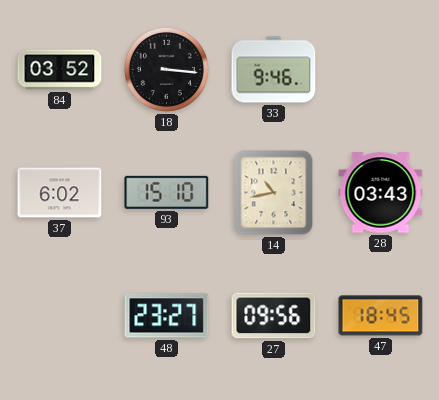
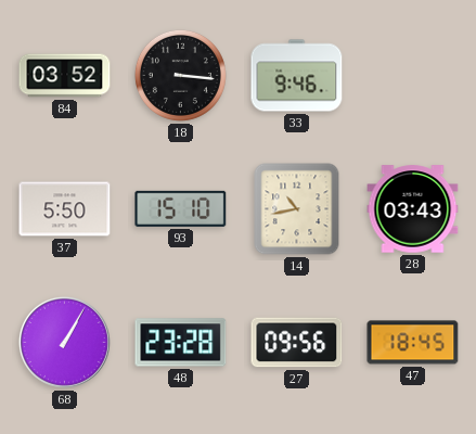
37: 6:02 -> 5:50
68: none -> 1:05
48: 23:27 -> 23:28
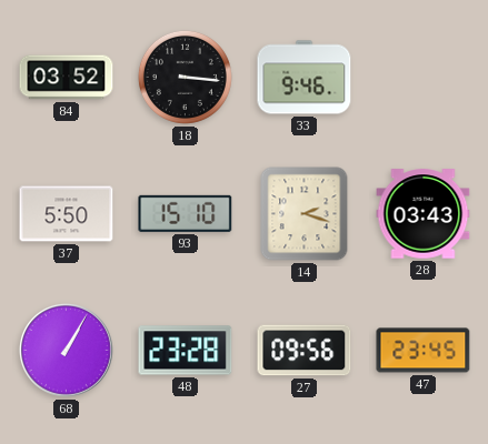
14: 10:43 -> 2:18
47: 18:45 -> 23:45
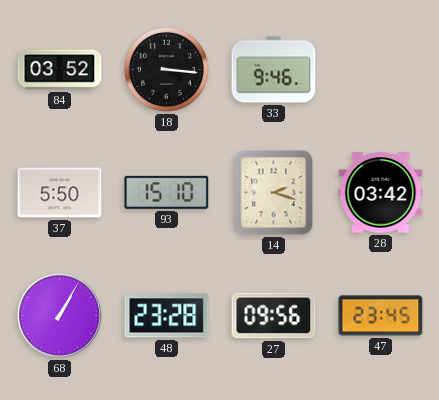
28: 03:43 -> 03:42
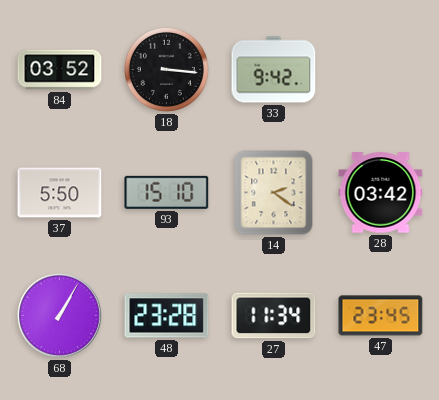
33: 9:46 -> 9:42
14: 2:18 -> 2:21
27: 09:56 -> 11:34
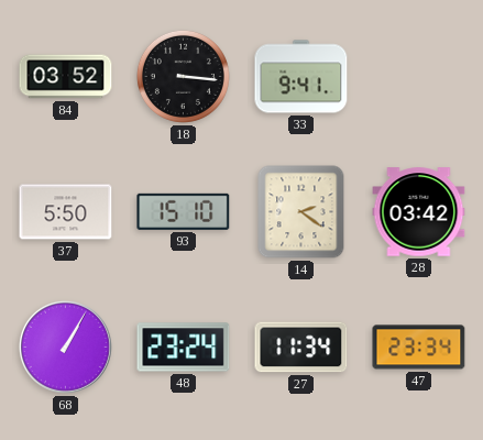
33: 9:42 -> 9:41
48: 23:28 -> 23:24
47: 23:45 -> 23:34
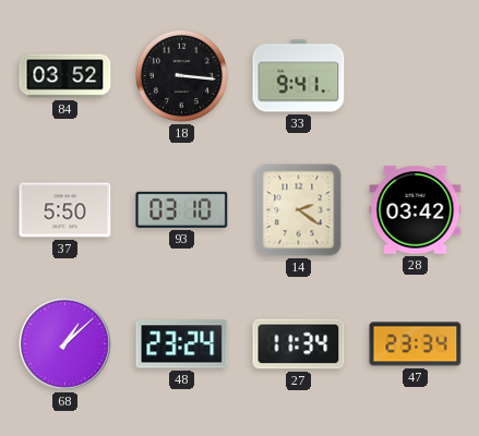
93: 15:10 -> 03:10
68: 1:05 -> 1:08
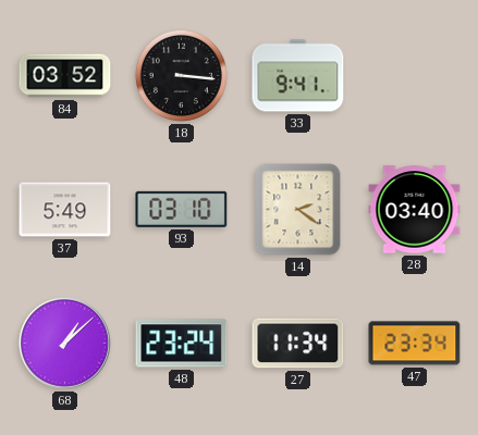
37: 5:50 -> 5:49
28: 03:42 -> 03:40
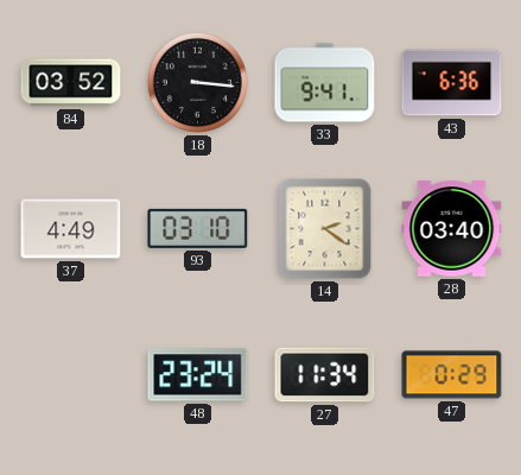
43: none -> 6:36
37: 5:49 -> 4:49
68: 1:08 -> none
47: 23:34 -> 0:29
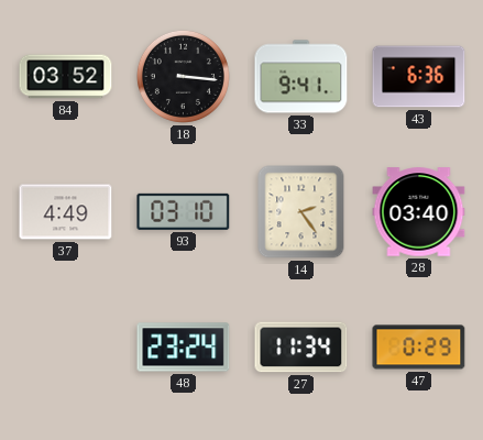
14: 2:21 -> 2:24
